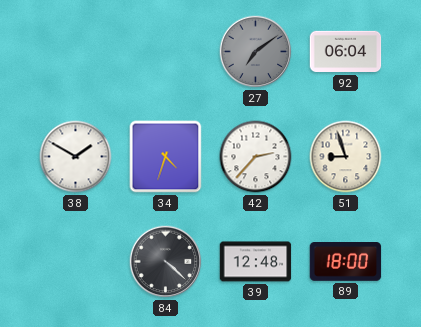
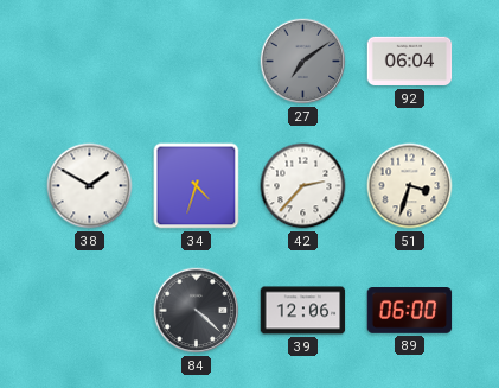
51: 8:57 -> 3:33
39: 12:48 -> 12:06
89: 18:00 -> 06:00
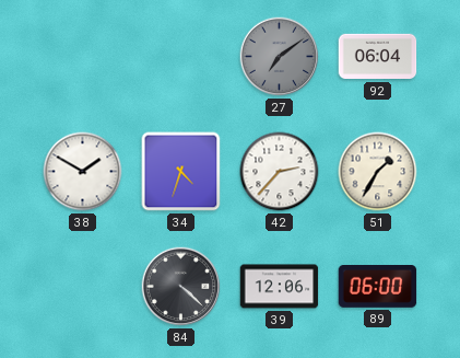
51: 3:33 -> 1:35
